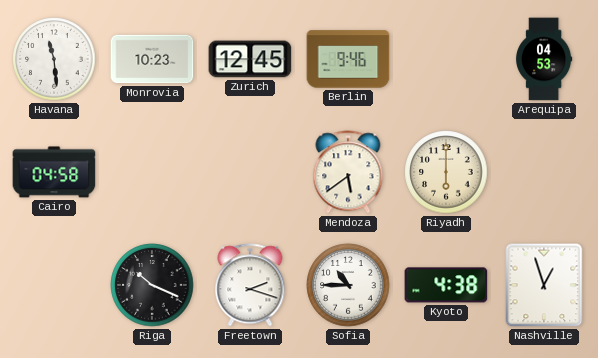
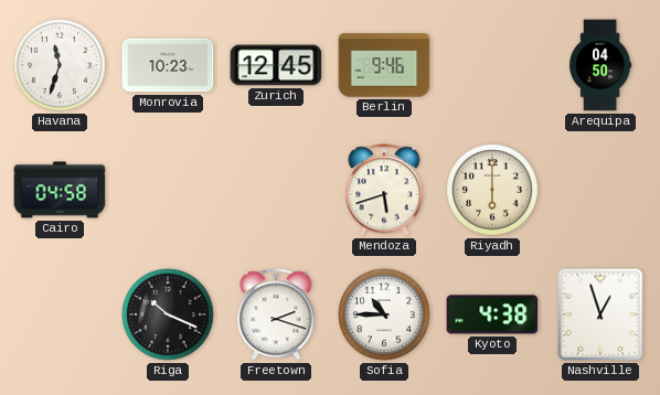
Havana: 11:29 -> 11:33
Arequipa: 04:53 -> 04:50
Mendoza: 5:39 -> 5:42
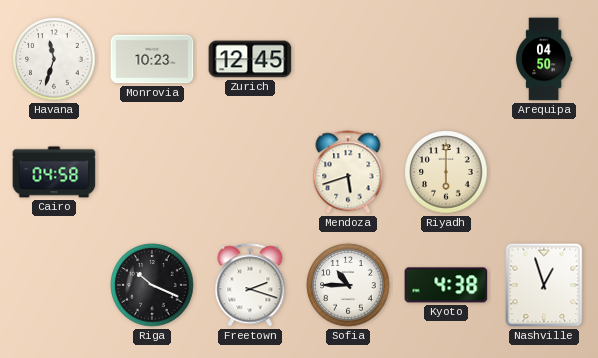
Berlin: 9:46 -> none
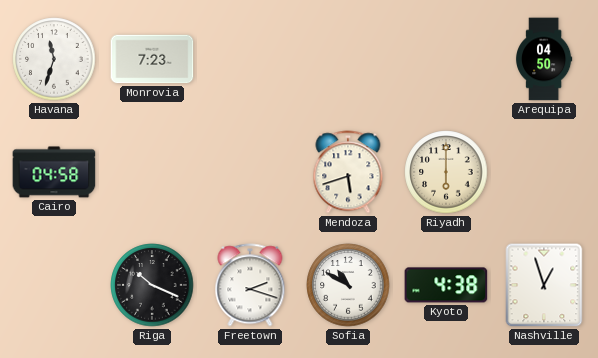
Monrovia: 10:23 -> 7:23
Zurich: 12:45 -> none
Sofia: 10:45 -> 10:50
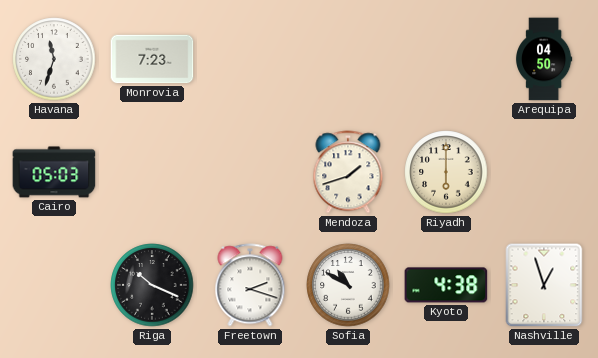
Cairo: 04:58 -> 05:03
Mendoza: 5:42 -> 1:42
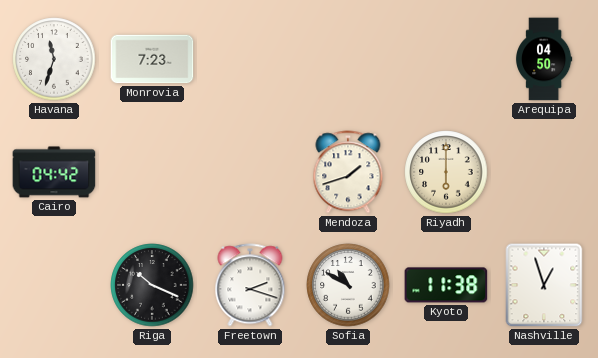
Cairo: 05:03 -> 04:42
Kyoto: 4:38 -> 11:38
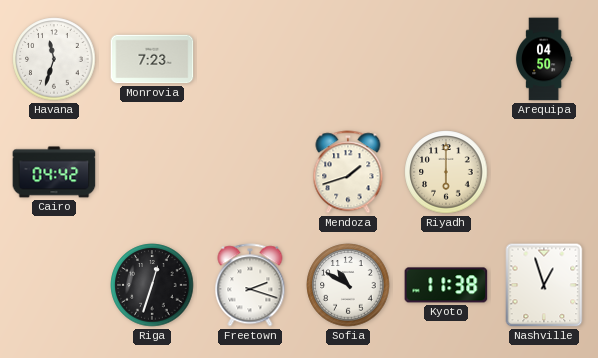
Riga: 10:19 -> 12:33
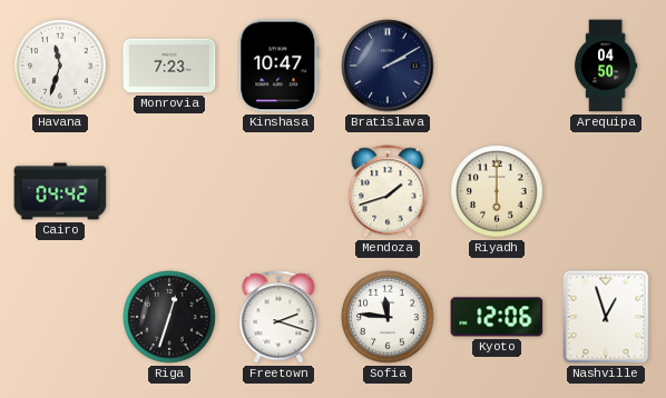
Kinshasa: none -> 10:47
Bratislava: none -> 2:10
Sofia: 10:50 -> 11:46
Kyoto: 11:38 -> 12:06
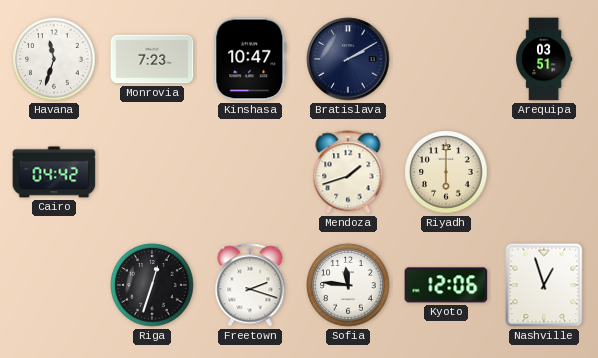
Arequipa: 04:50 -> 03:51
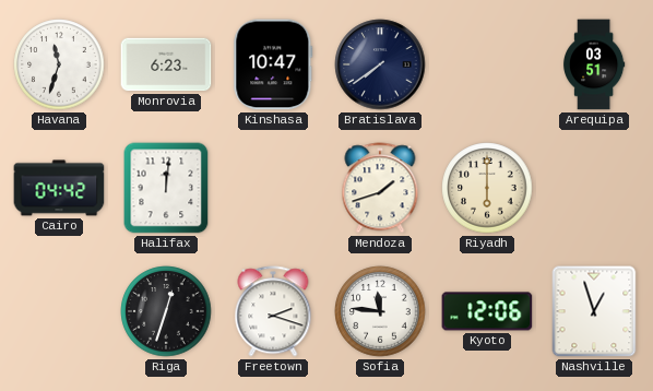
Monrovia: 7:23 -> 6:23
Bratislava: 2:10 -> 7:39
Halifax: none -> 12:01
